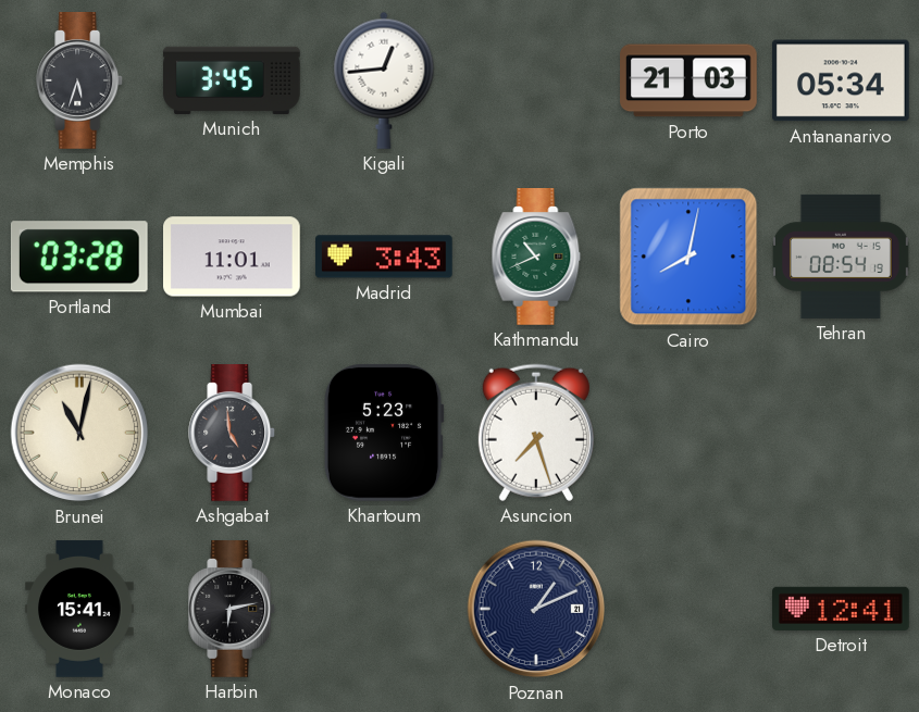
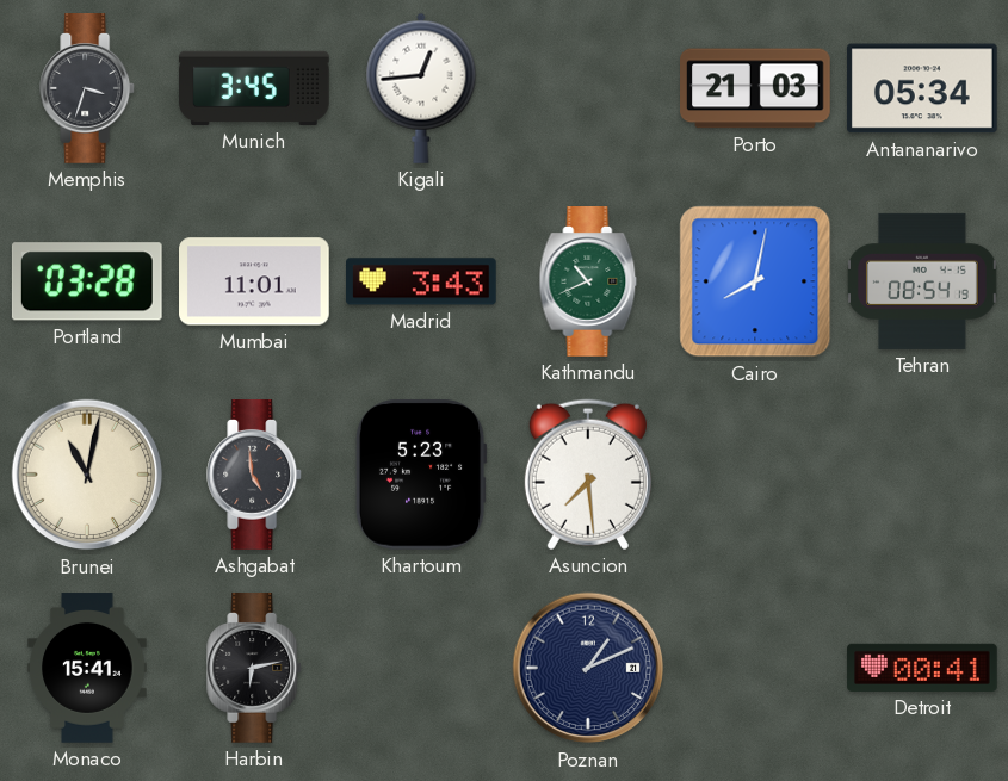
Memphis: 5:33 -> 3:33
Asuncion: 7:27 -> 7:29
Detroit: 12:41 -> 00:41
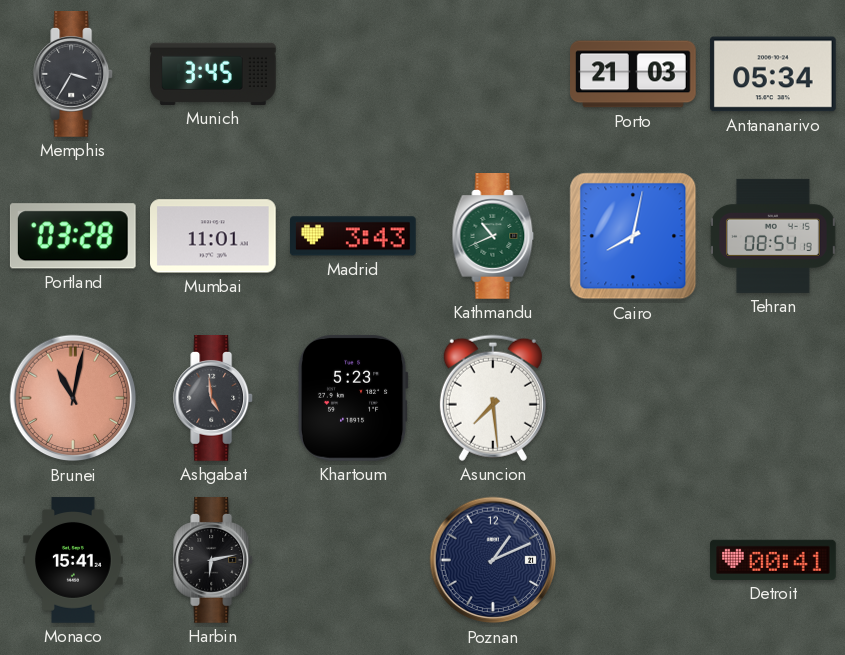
Memphis: 3:33 -> 3:35
Kigali: 12:44 -> none
Brunei dial: cream -> salmon
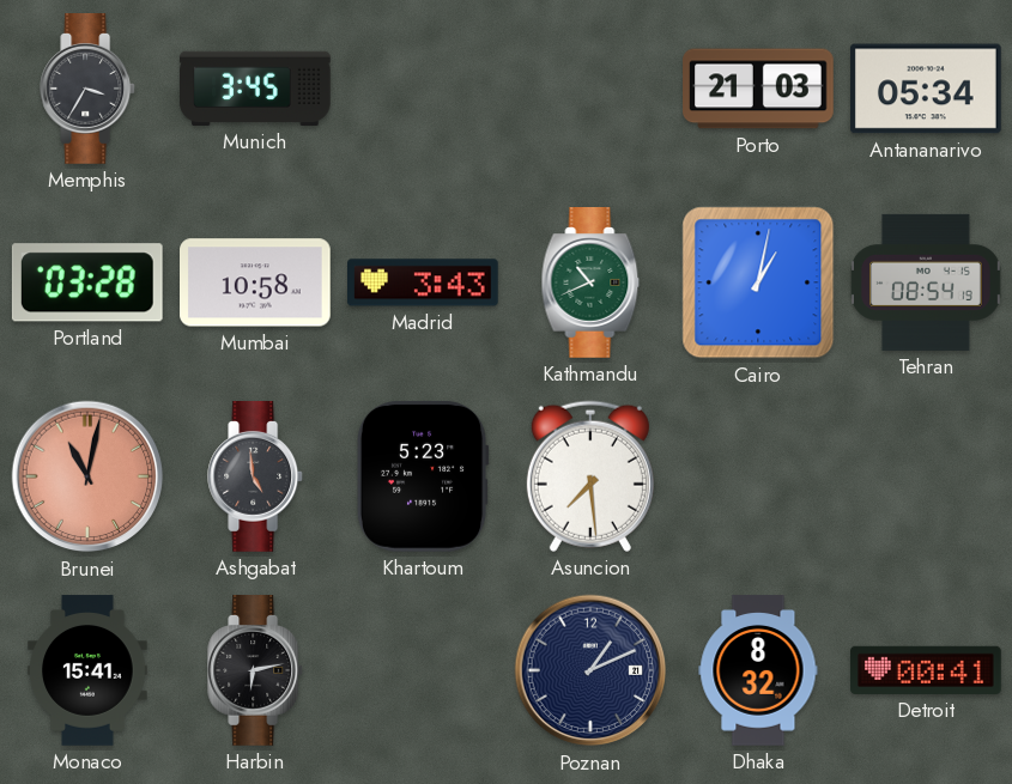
Mumbai: 11:01 -> 10:58
Cairo: 8:02 -> 1:02
Dhaka: none -> 8:32
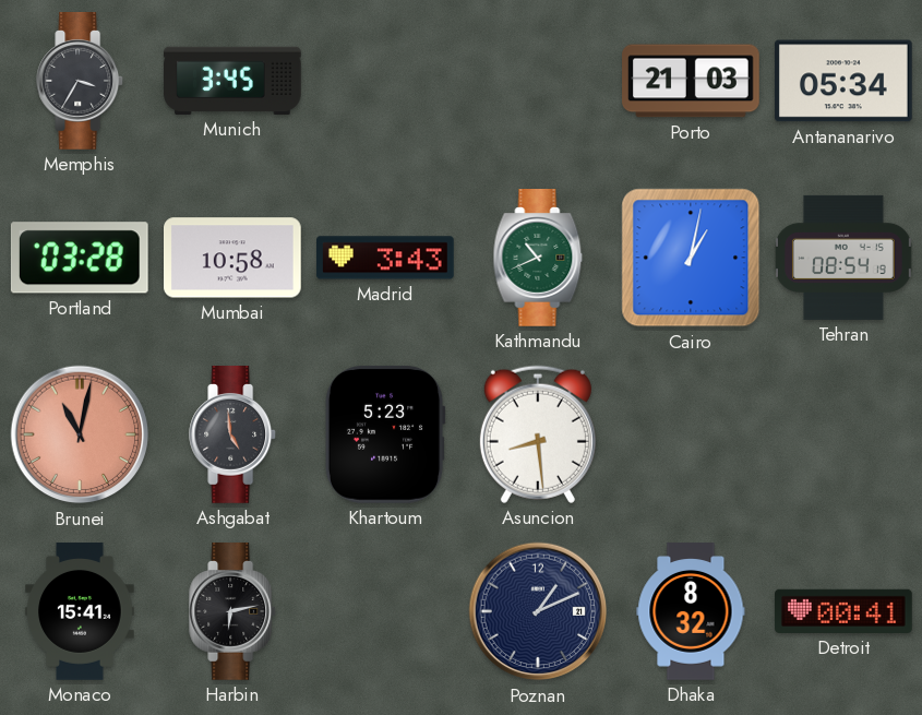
Asuncion: 7:29 -> 8:29
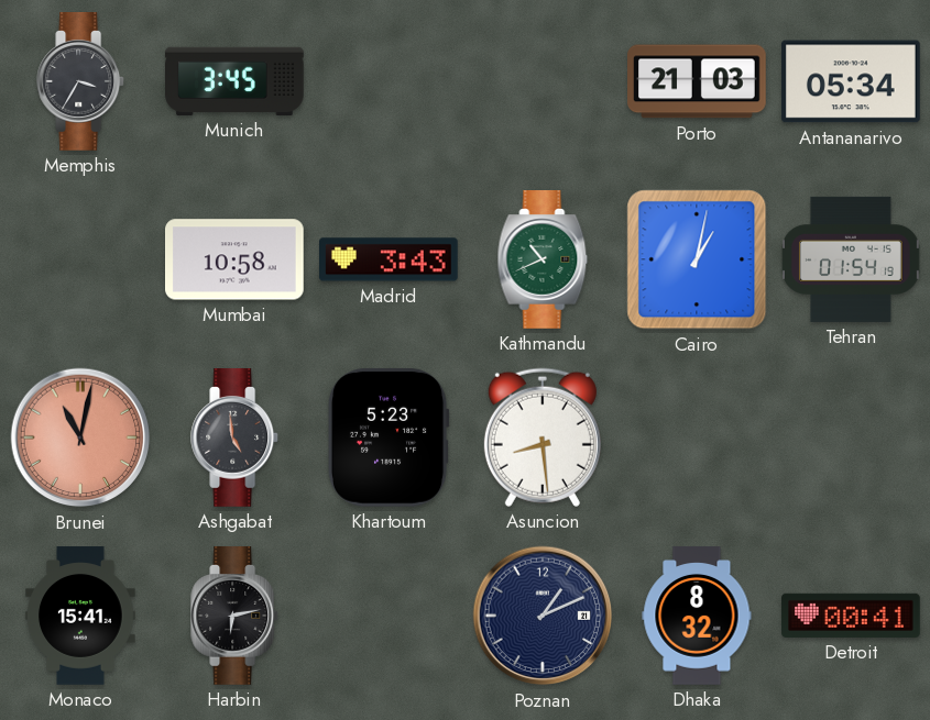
Portland: 03:28 -> none
Tehran: 08:54 -> 01:54
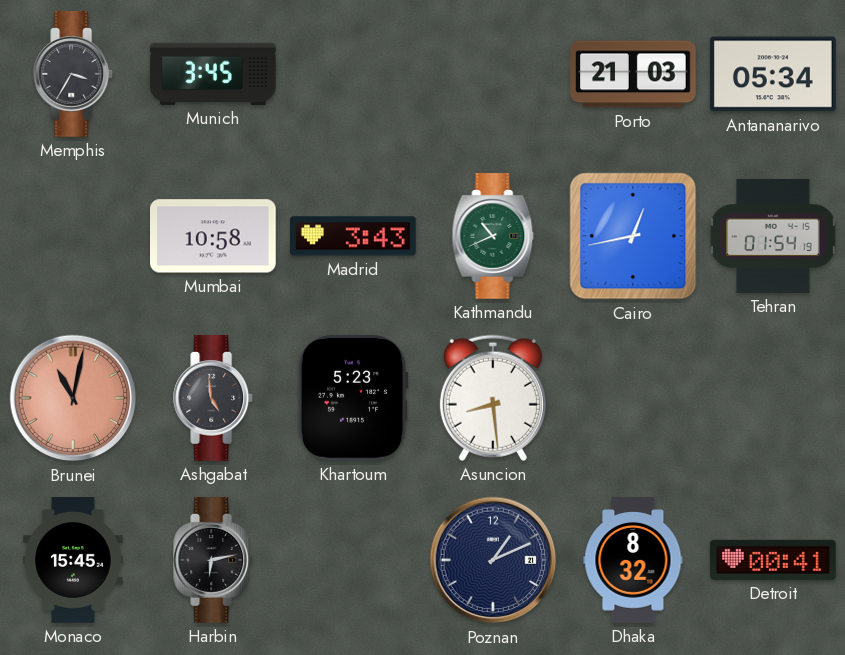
Cairo: 1:02 -> 12:43
Monaco: 15:41 -> 15:45
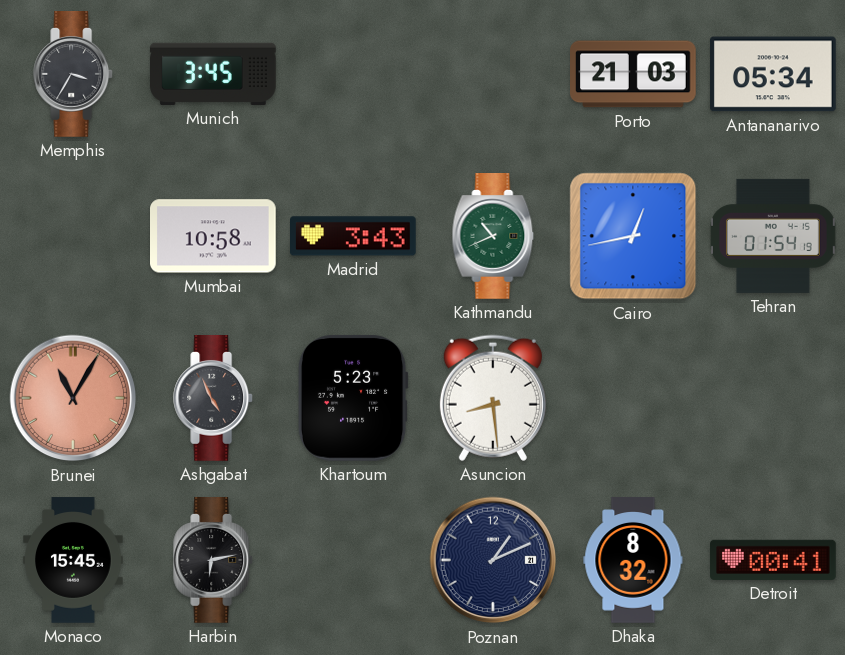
Brunei: 11:02 -> 11:05
Ashgabat: 4:59 -> 4:56
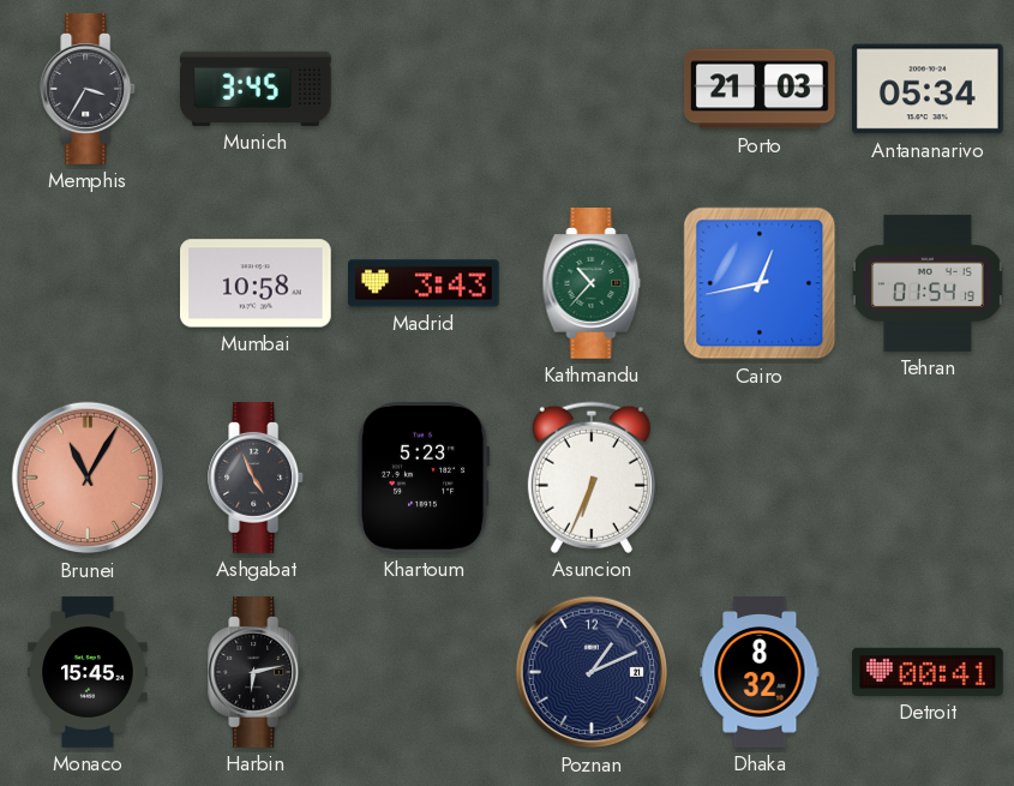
Kathmandu: 10:41 -> 10:37
Asuncion: 8:29 -> 6:34
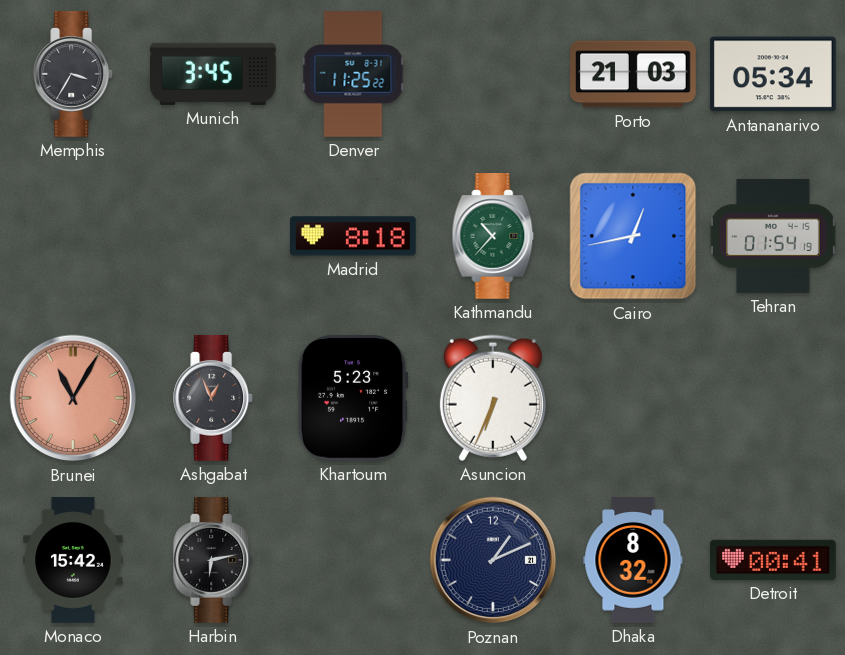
Denver: none -> 11:25
Mumbai: 10:58 -> none
Madrid: 3:43 -> 8:18
Ashgabat: 4:56 -> 12:56
Monaco: 15:45 -> 15:42
